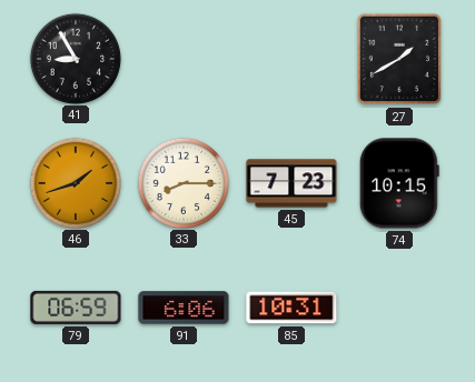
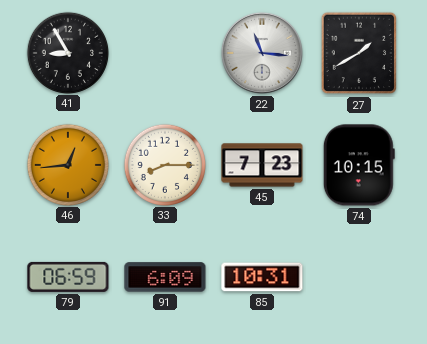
22: none -> 11:16
46: 1:42 -> 12:44
91: 6:06 -> 6:09
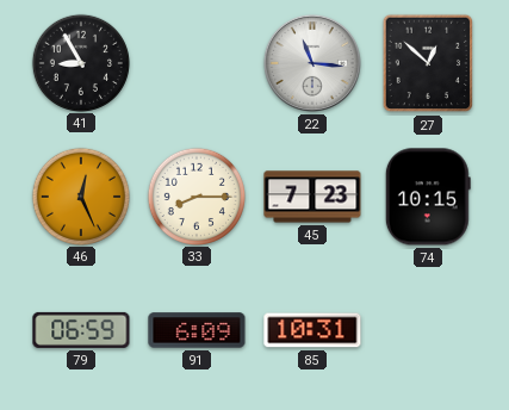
27: 1:40 -> 12:52
46: 12:44 -> 12:26
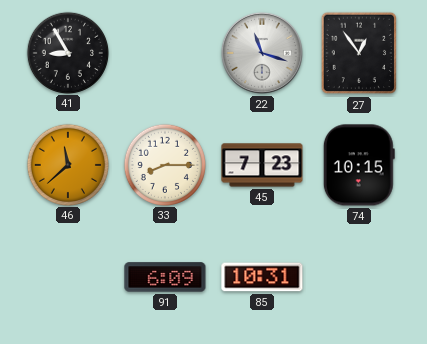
22: 11:16 -> 11:18
27: 12:52 -> 12:54
46: 12:26 -> 11:38
79: 06:59 -> none
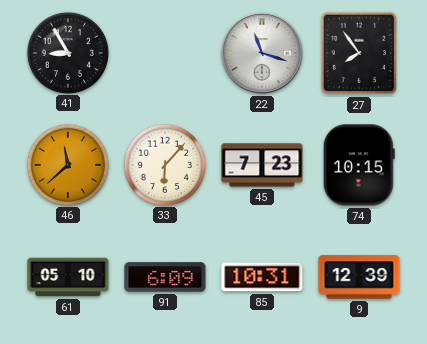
27: 12:54 -> 7:54
33: 8:15 -> 6:07
61: none -> 05:10
9: none -> 12:39
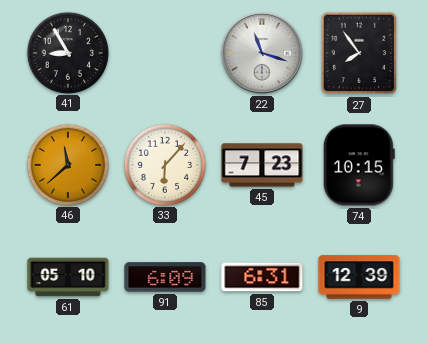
85: 10:31 -> 6:31
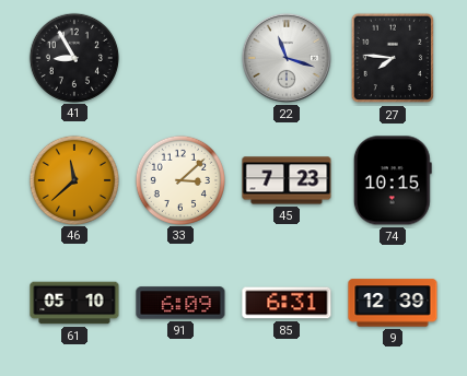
27: 7:54 -> 7:46
33: 6:07 -> 3:08
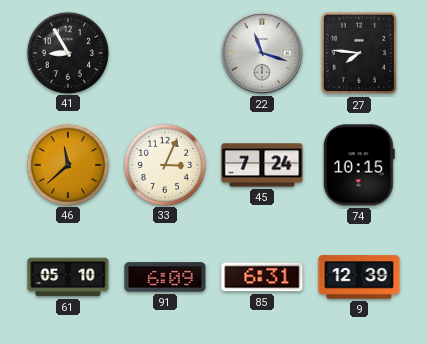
33: 3:08 -> 3:04
45: 7:23 -> 7:24
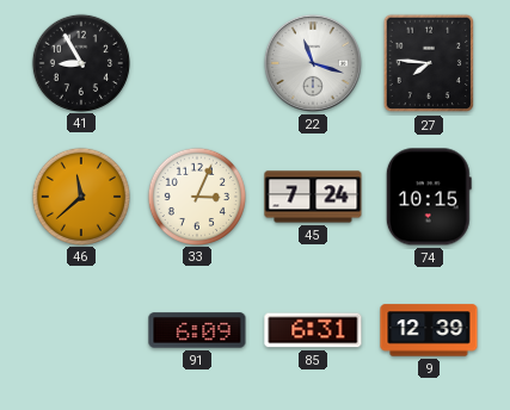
61: 05:10 -> none
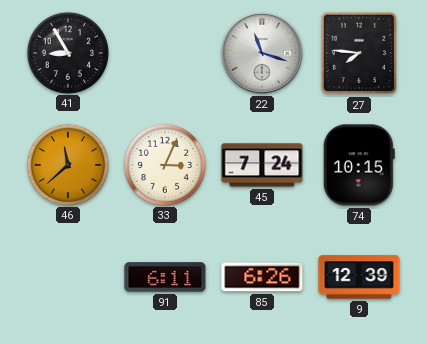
91: 6:09 -> 6:11
85: 6:31 -> 6:26
